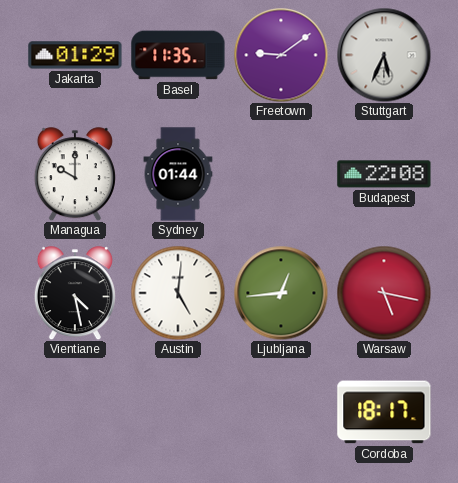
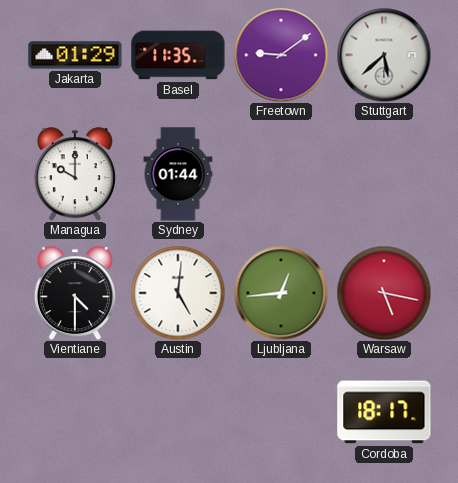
Stuttgart: 5:34 -> 5:38
Budapest: 22:08 -> none
Vientiane: 4:28 -> 4:30
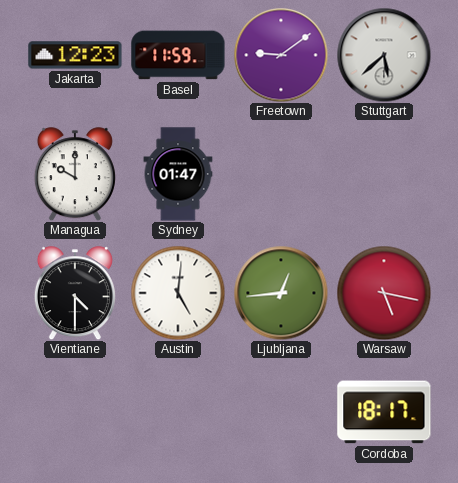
Jakarta: 01:29 -> 12:23
Basel: 11:35 -> 11:59
Sydney: 01:44 -> 01:47
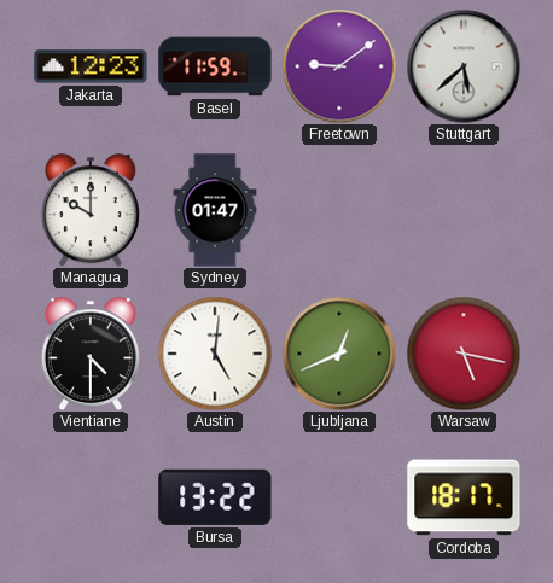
Ljubljana: 12:44 -> 12:41
Bursa: none -> 13:22
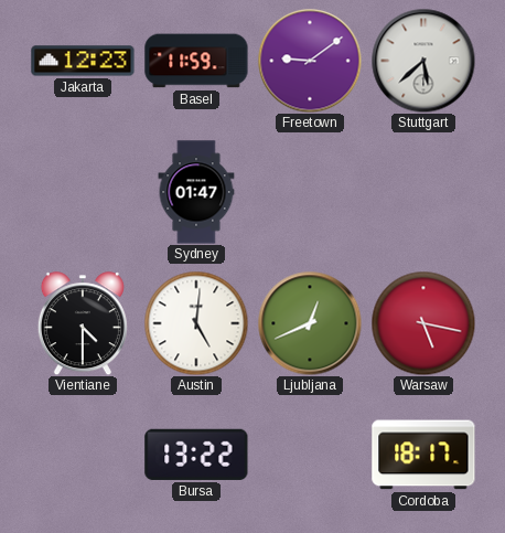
Managua: 10:00 -> none
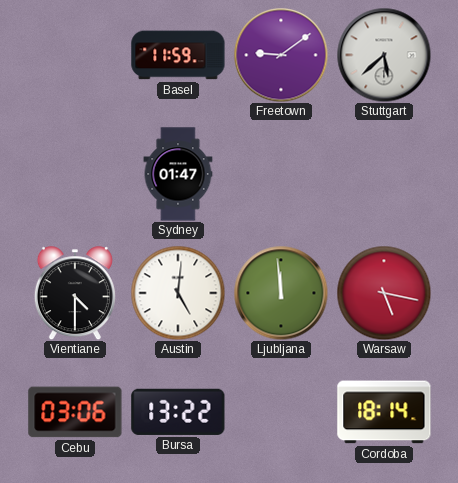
Jakarta: 12:23 -> none
Ljubljana: 12:41 -> 11:59
Cebu: none -> 03:06
Cordoba: 18:17 -> 18:14
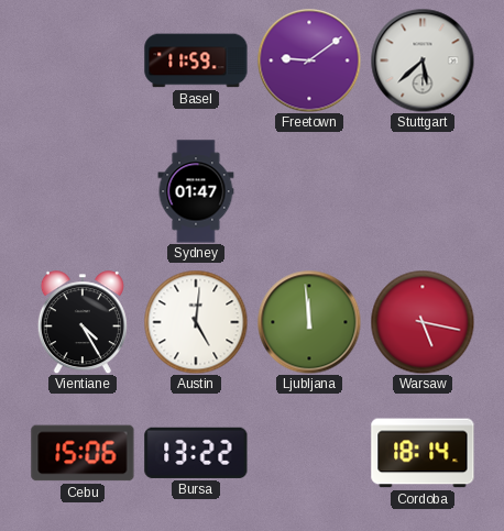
Vientiane: 4:30 -> 4:25
Cebu: 03:06 -> 15:06
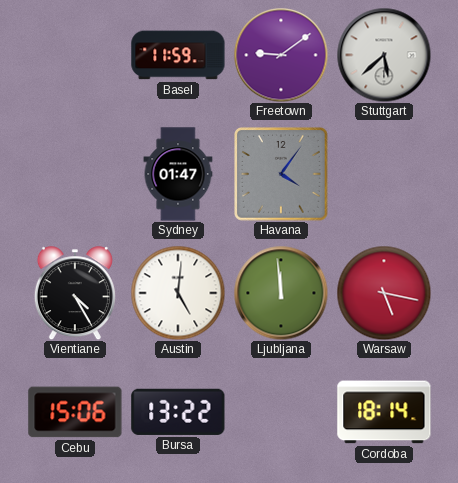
Havana: none -> 4:06
